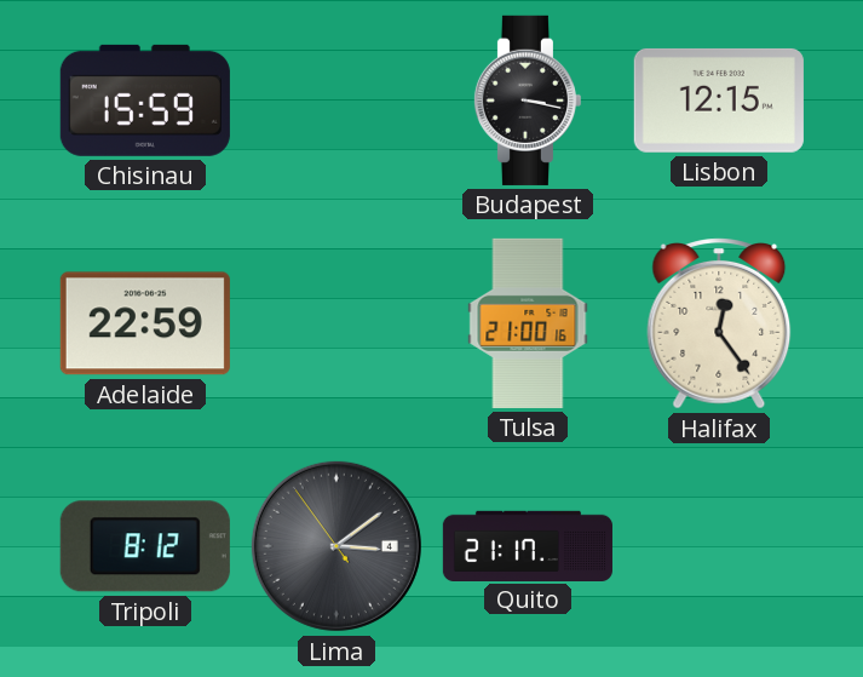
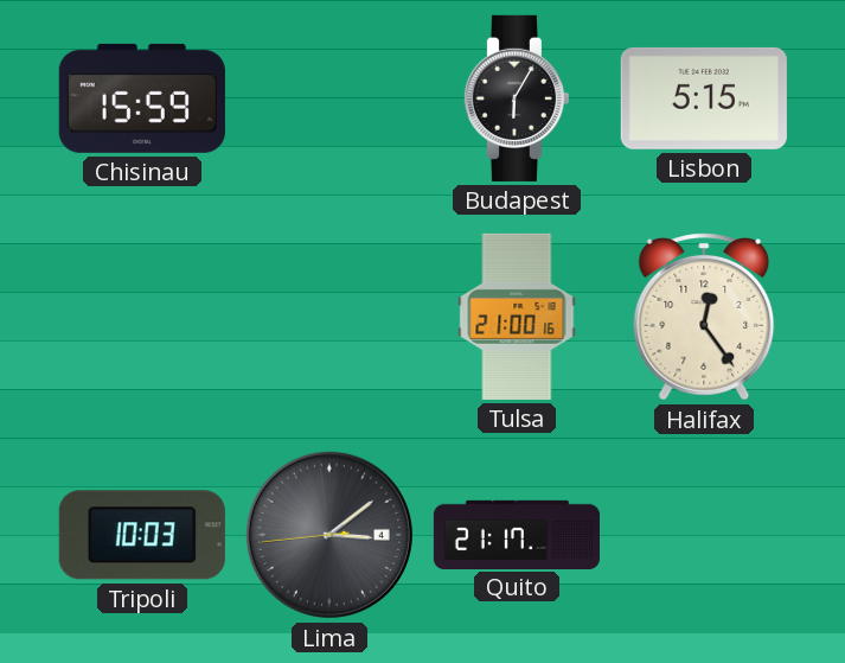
Budapest: 3:17 -> 6:05
Lisbon: 12:15 -> 5:15
Adelaide: 22:59 -> none
Tripoli: 8:12 -> 10:03
Lima: 3:08:54 -> 3:08:44
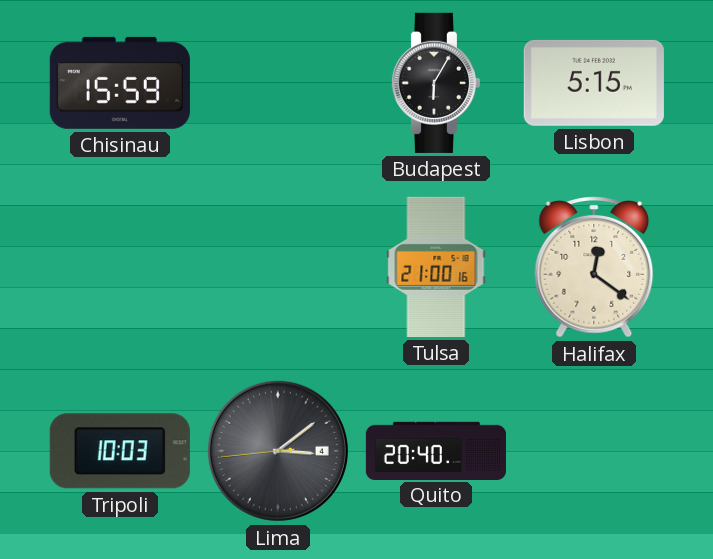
Halifax: 12:24 -> 12:21
Quito: 21:17 -> 20:40
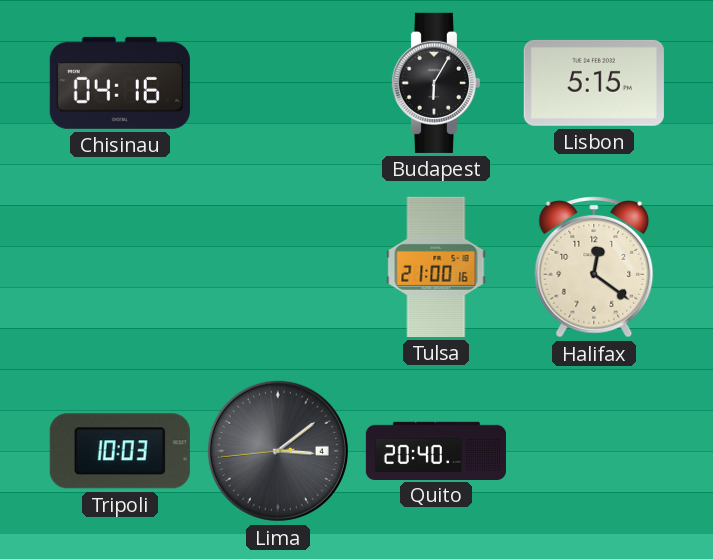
Chisinau: 15:59 -> 04:16
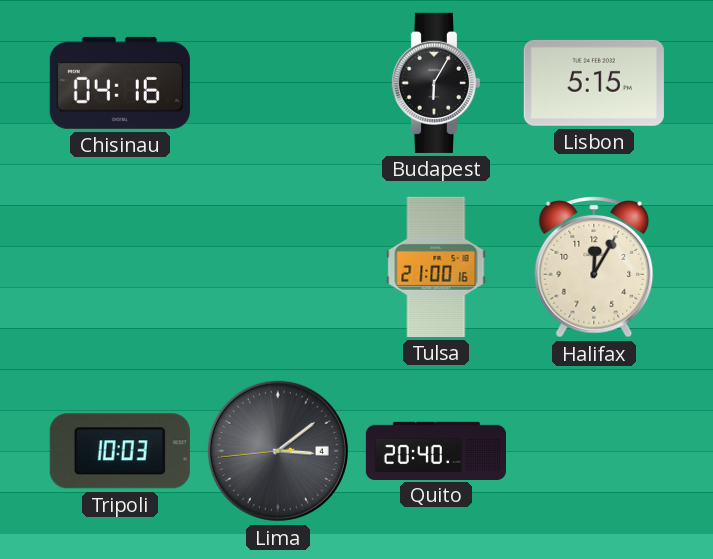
Halifax: 12:21 -> 12:05
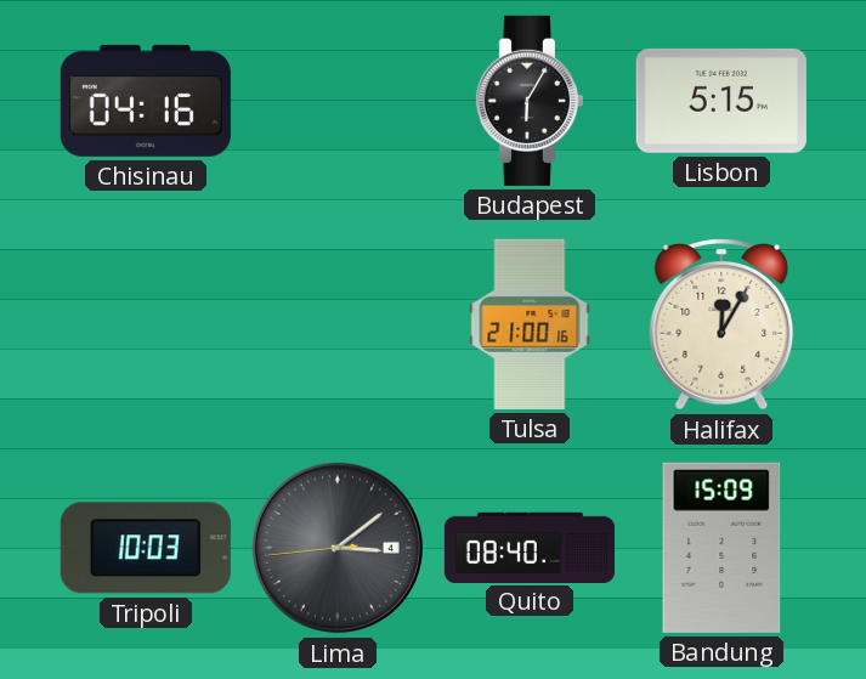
Quito: 20:40 -> 08:40
Bandung: none -> 15:09
